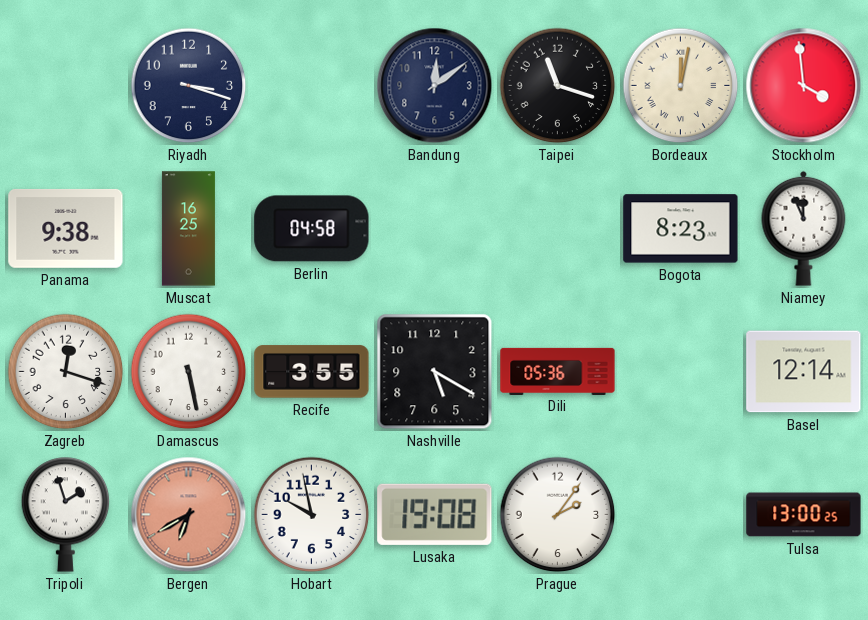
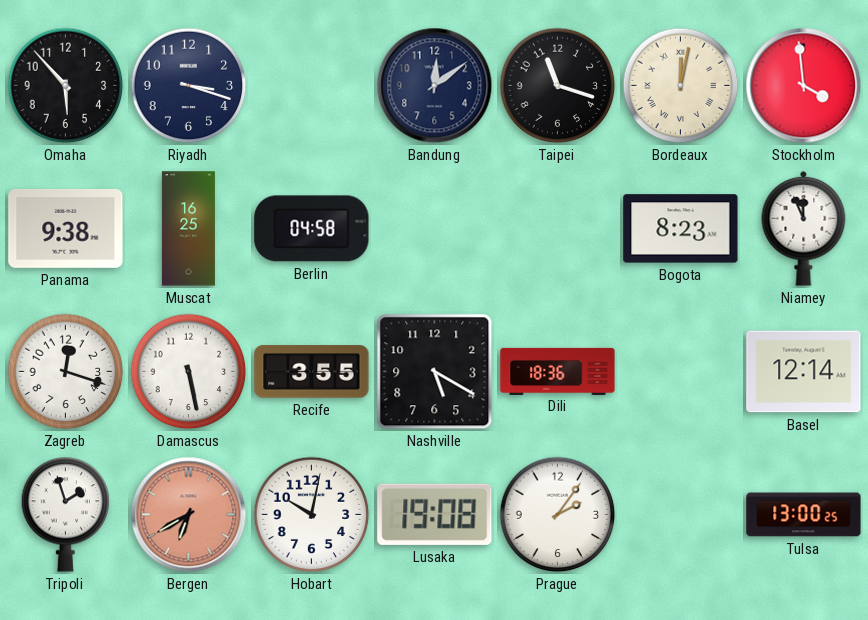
Omaha: none -> 5:53
Dili: 05:36 -> 18:36
Hobart: 9:58 -> 10:02
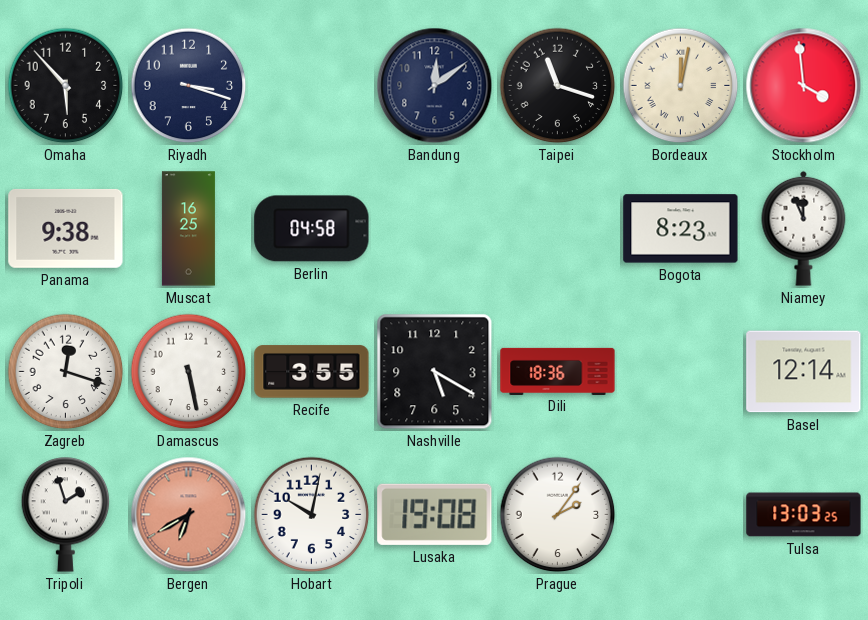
Tulsa: 13:00 -> 13:03
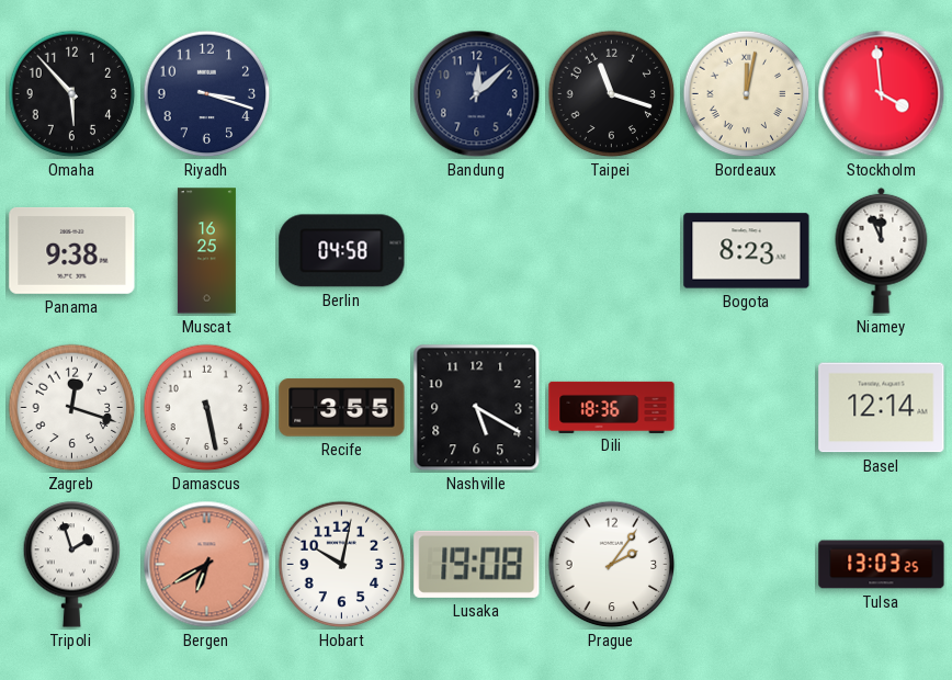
Bandung: 12:09 -> 12:08
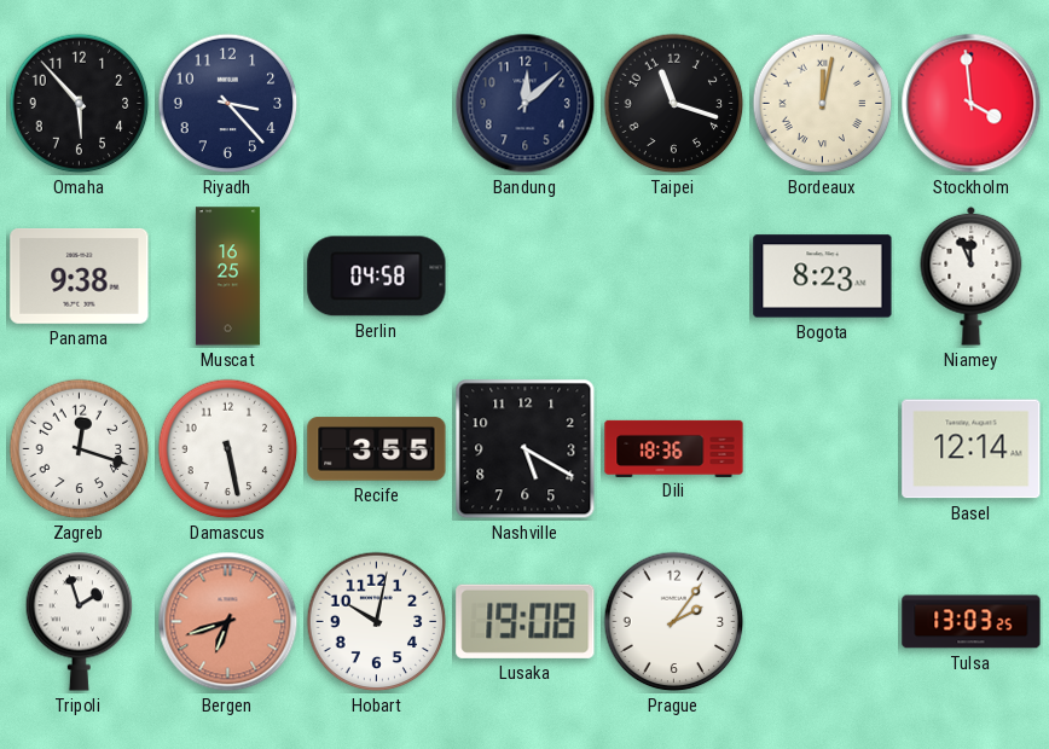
Riyadh: 3:18 -> 3:23
Bergen: 6:40 -> 6:42
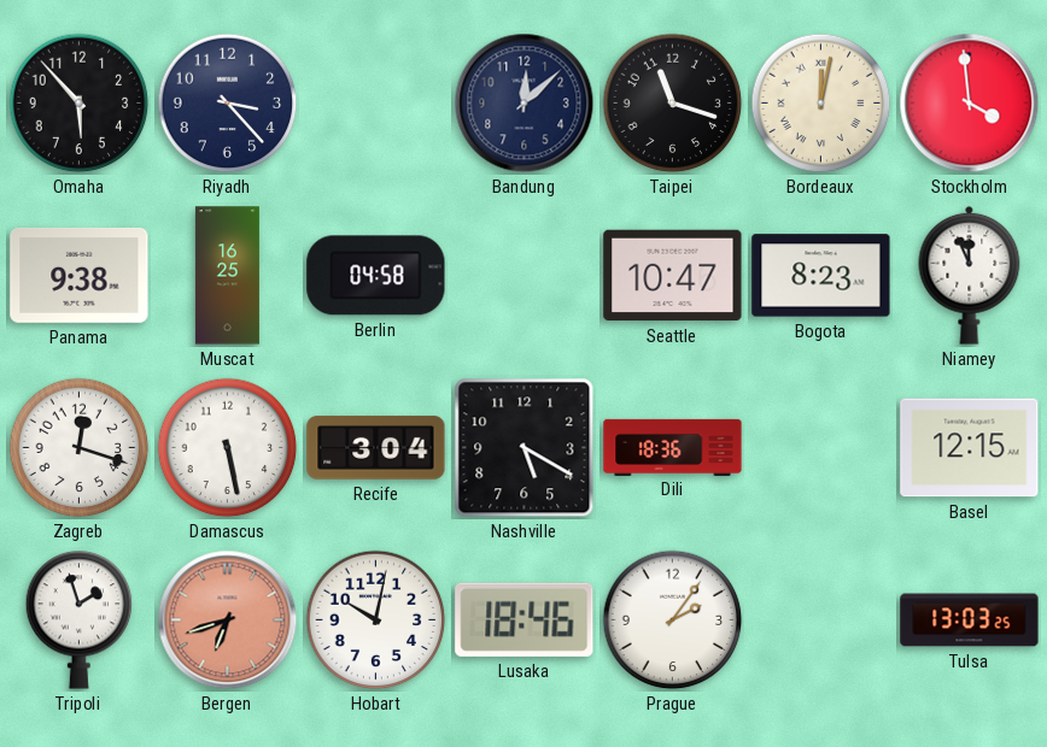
Seattle: none -> 10:47
Recife: 3:55 -> 3:04
Basel: 12:14 -> 12:15
Lusaka: 19:08 -> 18:46
